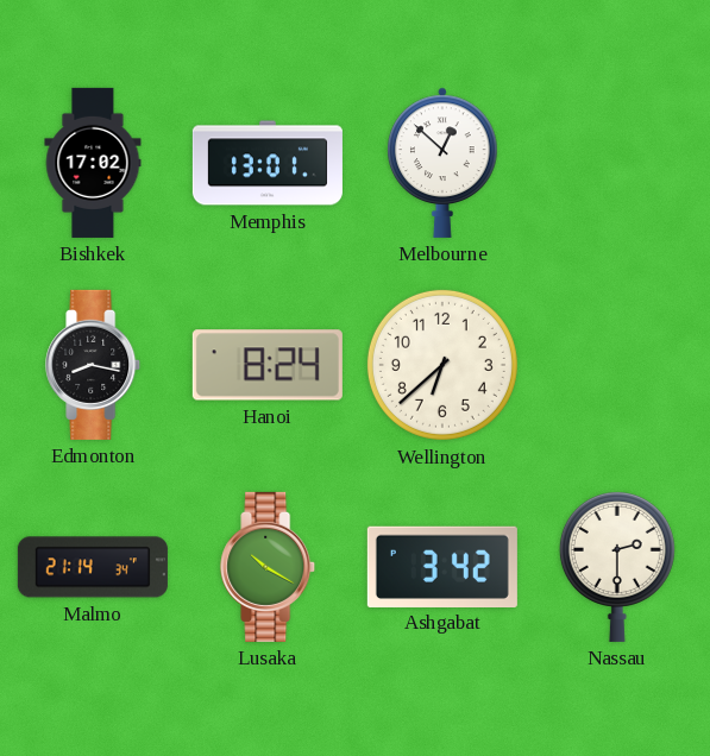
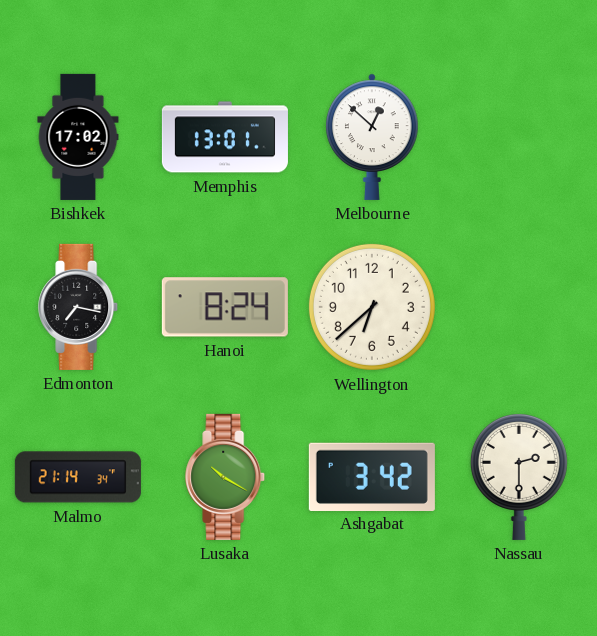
Edmonton: 8:17 -> 7:17
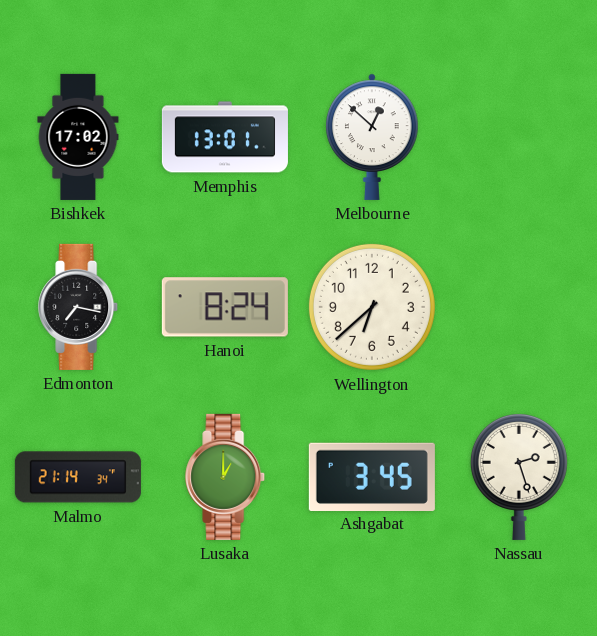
Lusaka: 10:20 -> 1:00
Ashgabat: 3:42 -> 3:45
Nassau: 2:30 -> 2:27
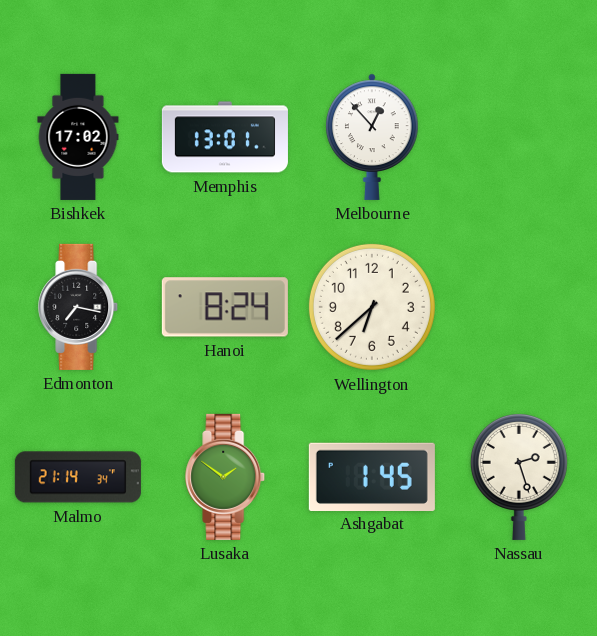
Melbourne: 12:52 -> 12:53
Lusaka: 1:00 -> 1:51
Ashgabat: 3:45 -> 1:45
